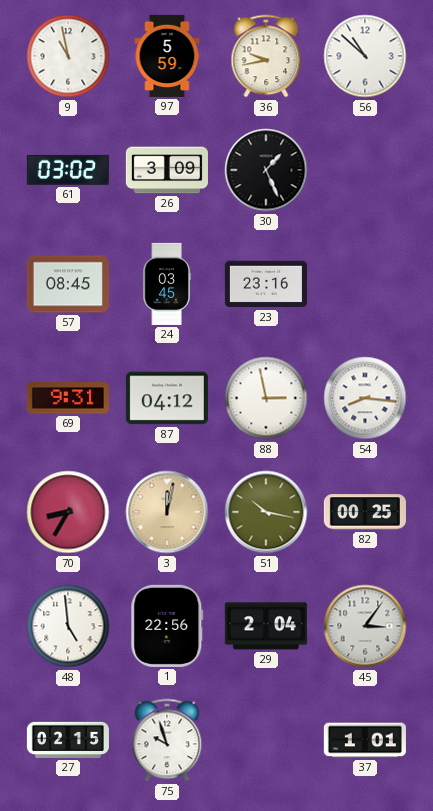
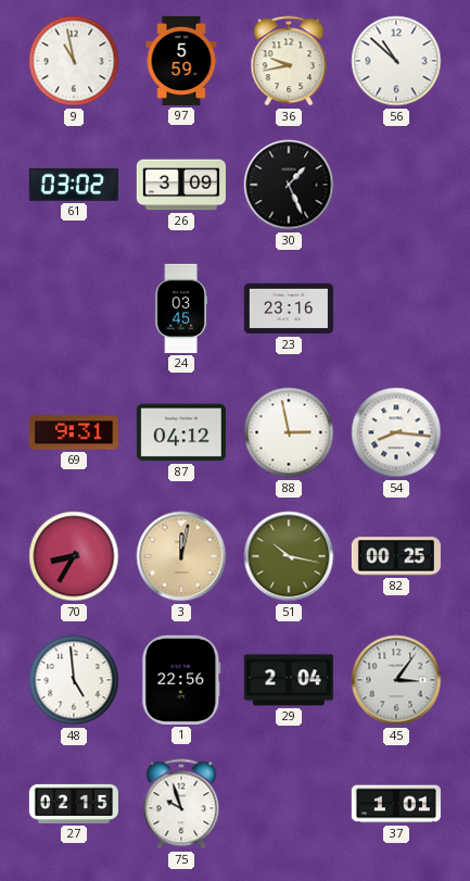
57: 08:45 -> none
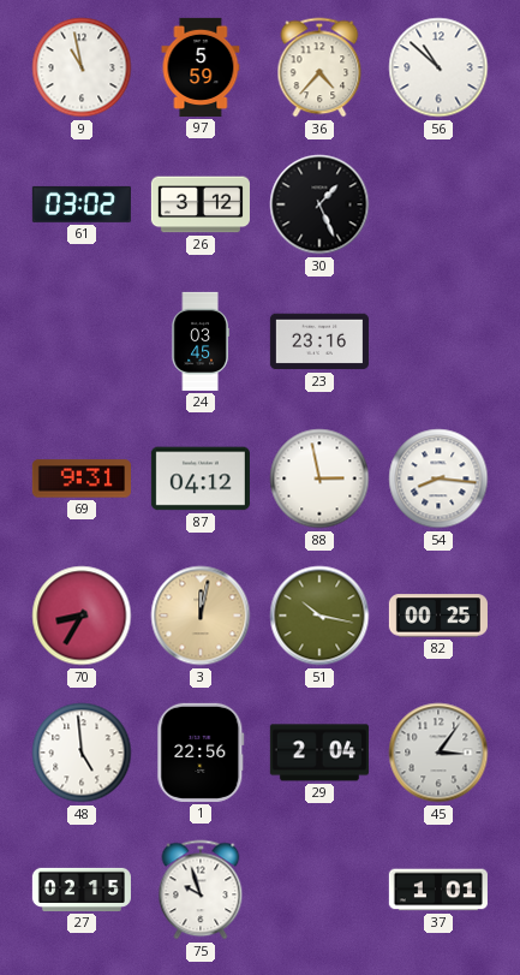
36: 9:43 -> 4:37
26: 3:09 -> 3:12
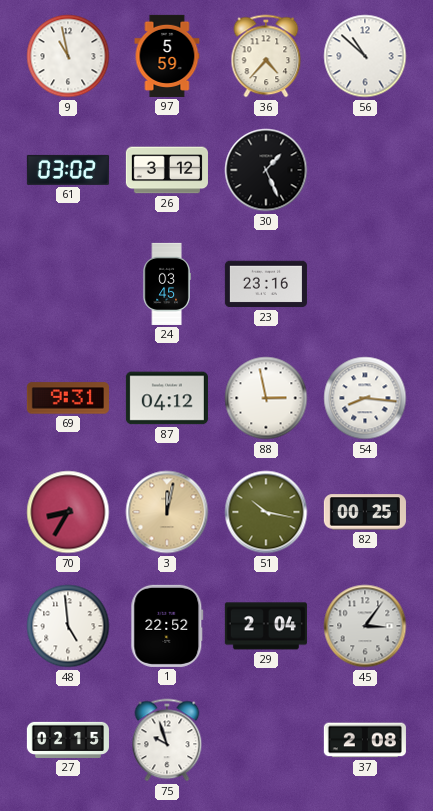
1: 22:56 -> 22:52
37: 1:01 -> 2:08
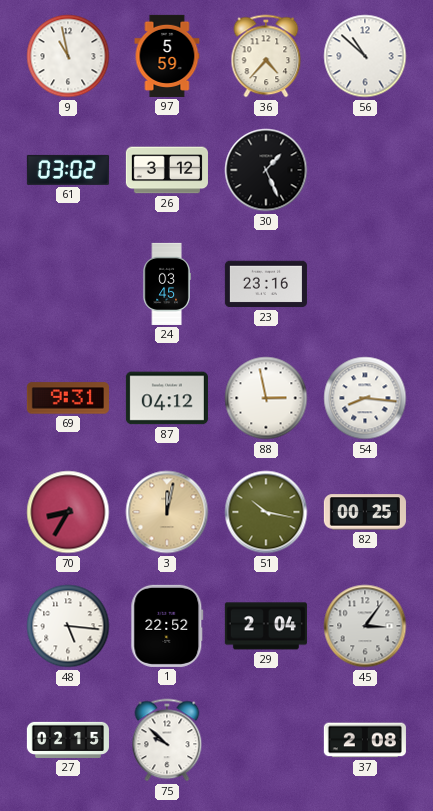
48: 4:59 -> 5:16
75: 9:57 -> 9:52
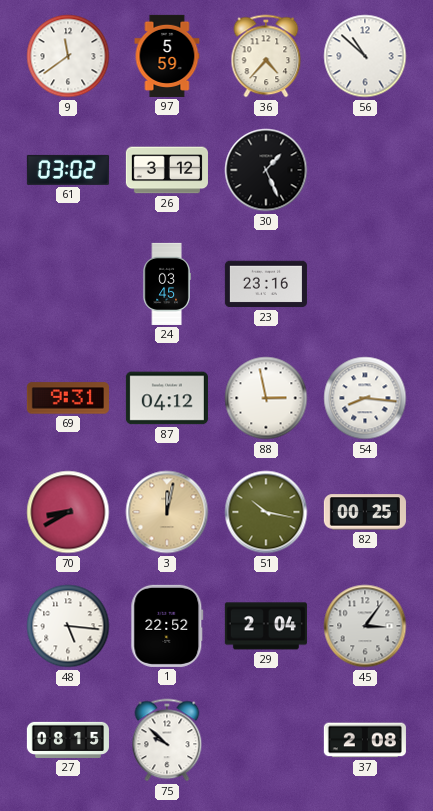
9: 10:58 -> 11:39
70: 8:35 -> 8:40
27: 02:15 -> 08:15
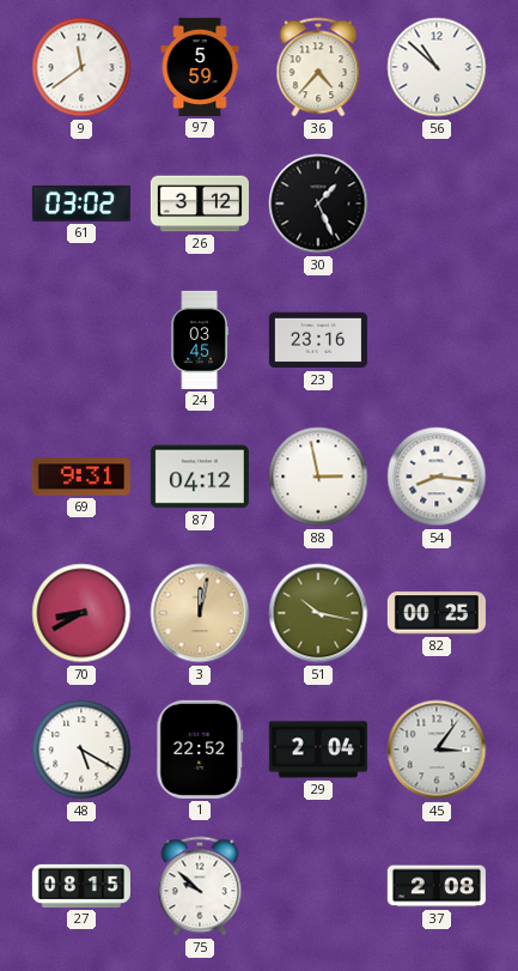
48: 5:16 -> 5:20
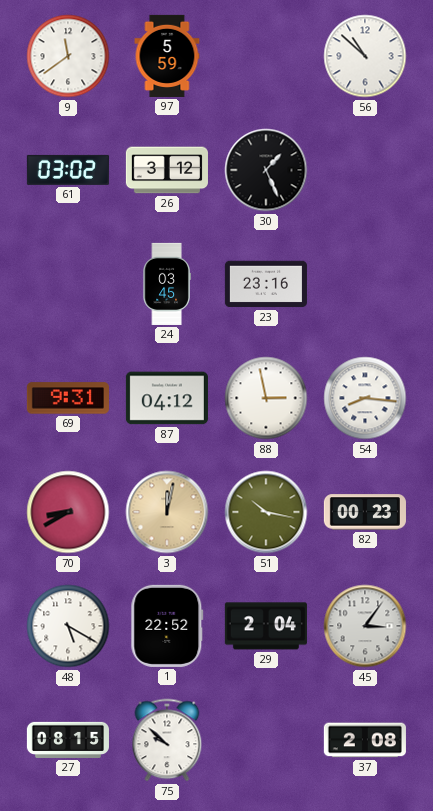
36: 4:37 -> none
82: 00:25 -> 00:23
